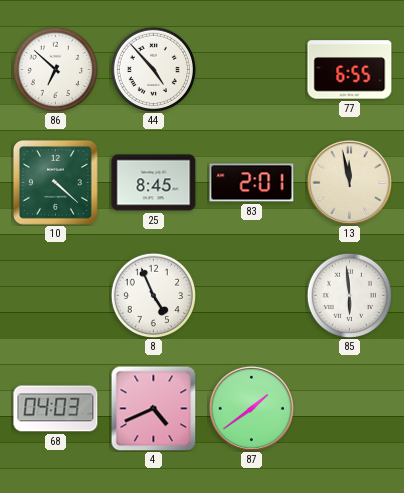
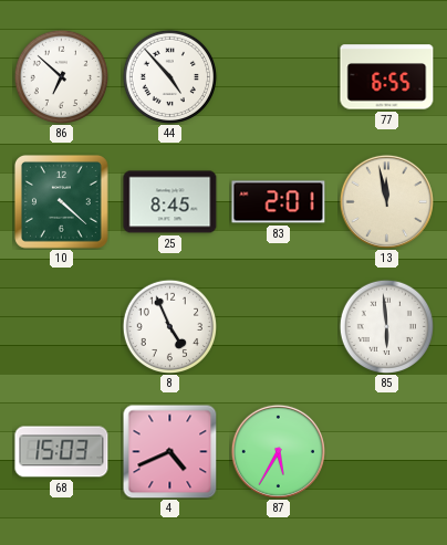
68: 04:03 -> 15:03
87: 1:39 -> 5:35
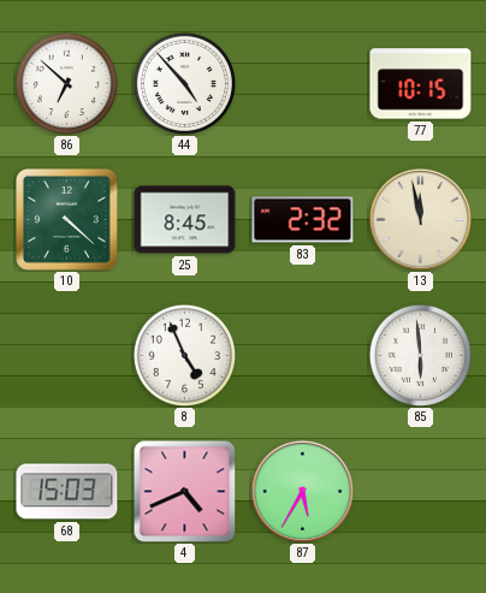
77: 6:55 -> 10:15
83: 2:01 -> 2:32
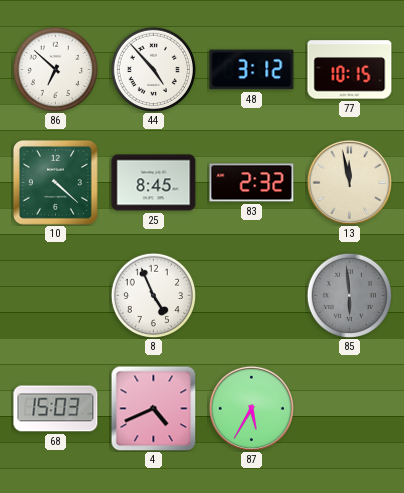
48: none -> 3:12
85 dial: white -> grey
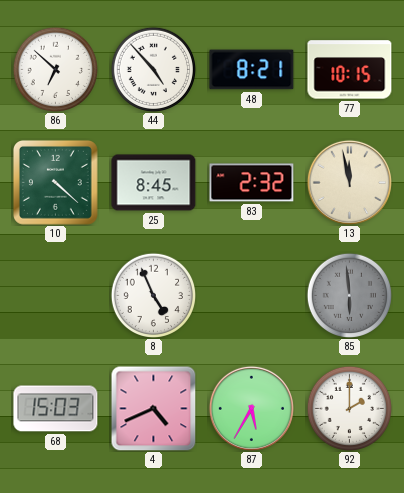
48: 3:12 -> 8:21
92: none -> 2:00
